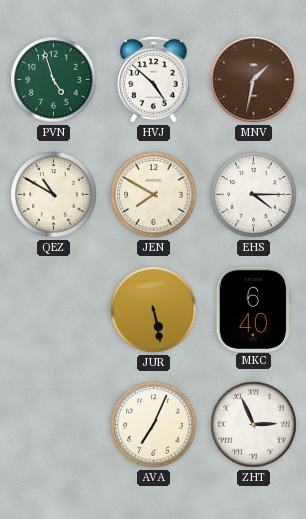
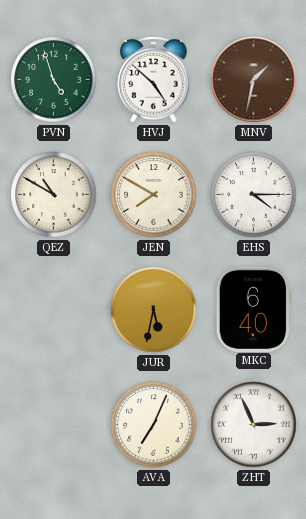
JUR: 5:28 -> 5:32
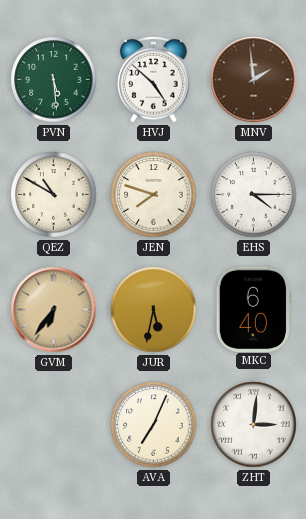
PVN: 4:57 -> 5:29
MNV: 1:32 -> 1:59
JEN: 7:50 -> 7:48
GVM: none -> 6:36
ZHT: 2:56 -> 3:01
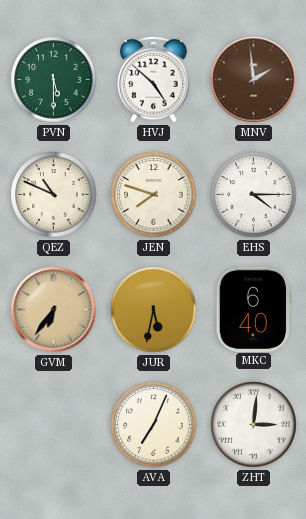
PVN: 5:29 -> 5:30
QEZ: 10:50 -> 10:49
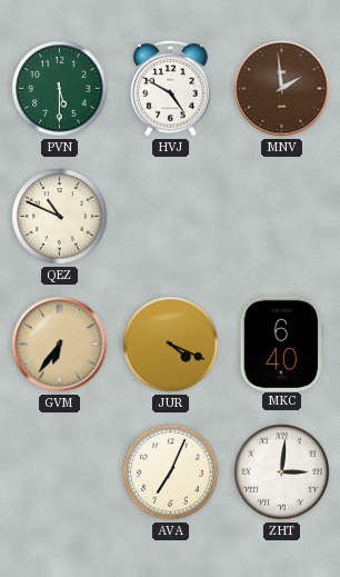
HVJ: 4:52 -> 4:50
JEN: 7:48 -> none
EHS: 4:15 -> none
JUR: 5:32 -> 4:19
